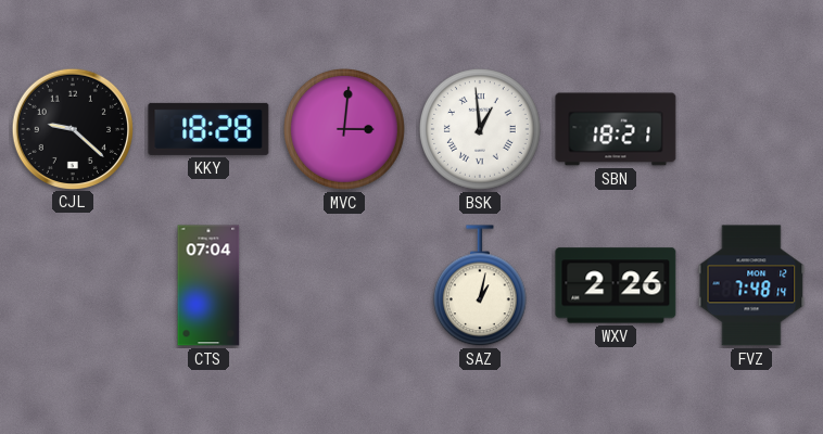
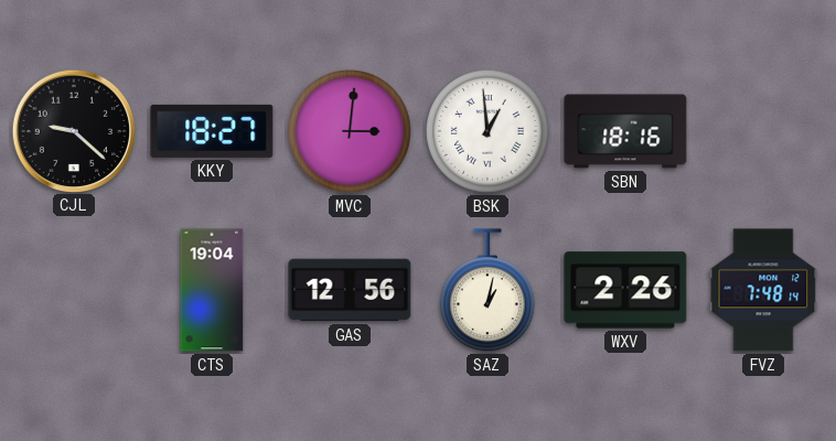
KKY: 18:28 -> 18:27
SBN: 18:21 -> 18:16
CTS: 07:04 -> 19:04
GAS: none -> 12:56
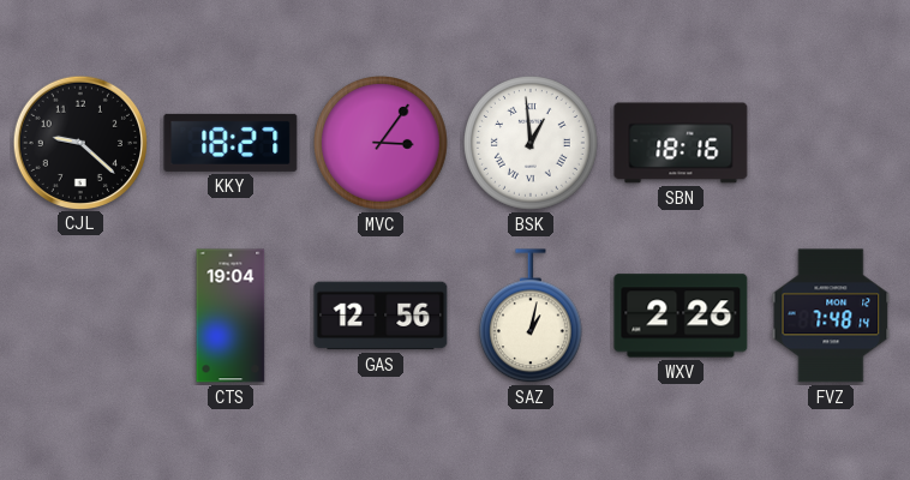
MVC: 3:01 -> 3:06
